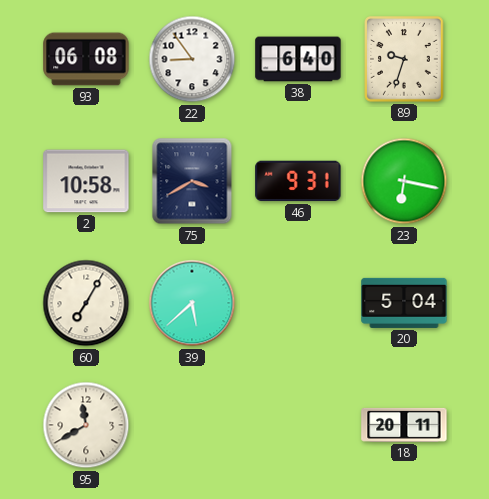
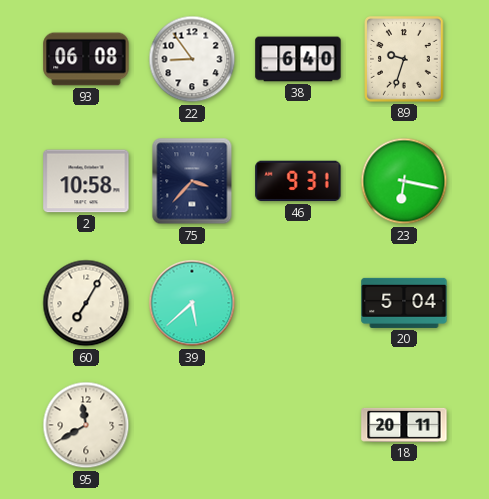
75: 3:40 -> 3:37
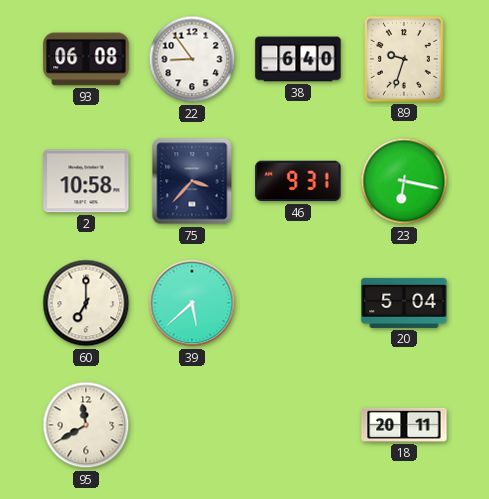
60: 7:05 -> 7:00
